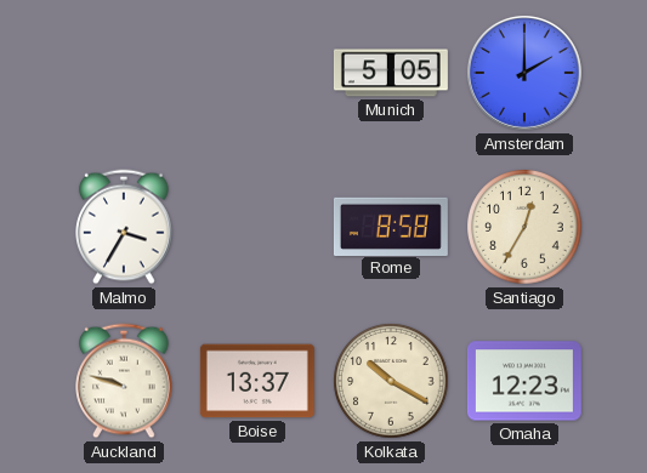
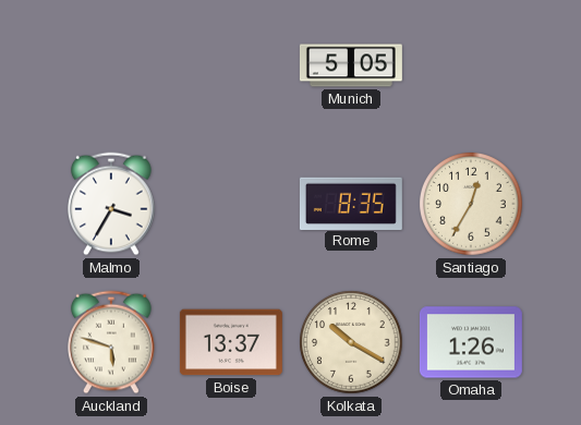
Amsterdam: 2:00 -> none
Rome: 8:58 -> 8:35
Auckland: 9:48 -> 5:48
Omaha: 12:23 -> 1:26
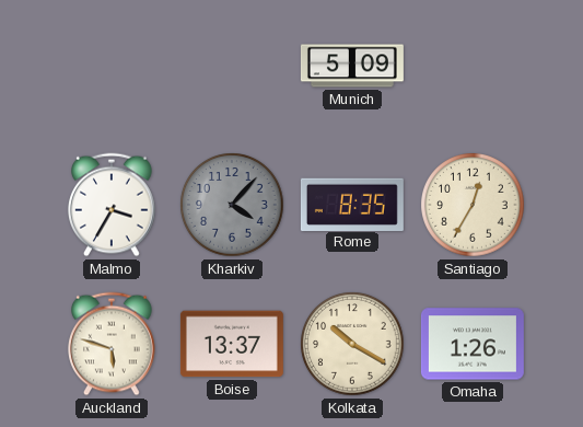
Munich: 5:05 -> 5:09
Kharkiv: none -> 4:07
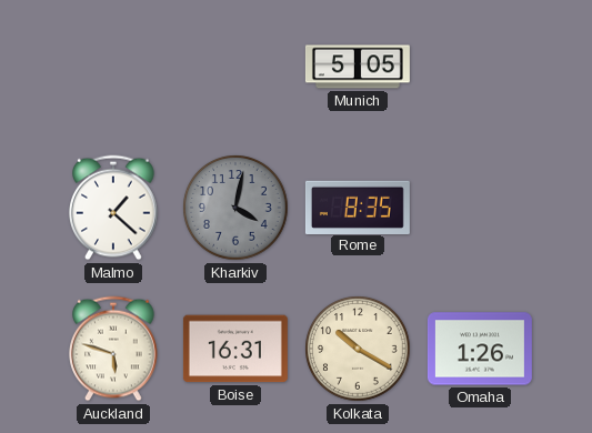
Munich: 5:09 -> 5:05
Malmo: 3:35 -> 1:22
Kharkiv: 4:07 -> 4:02
Santiago: 12:35 -> none
Boise: 13:37 -> 16:31
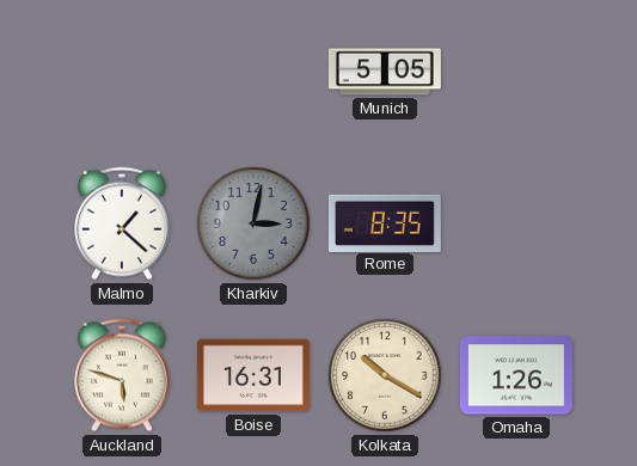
Kharkiv: 4:02 -> 3:02
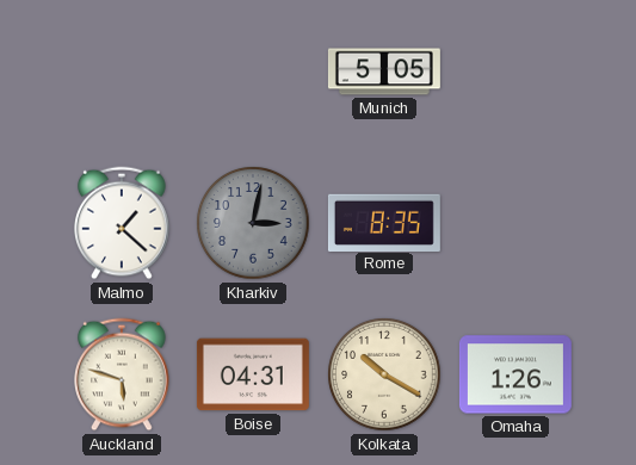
Boise: 16:31 -> 04:31
